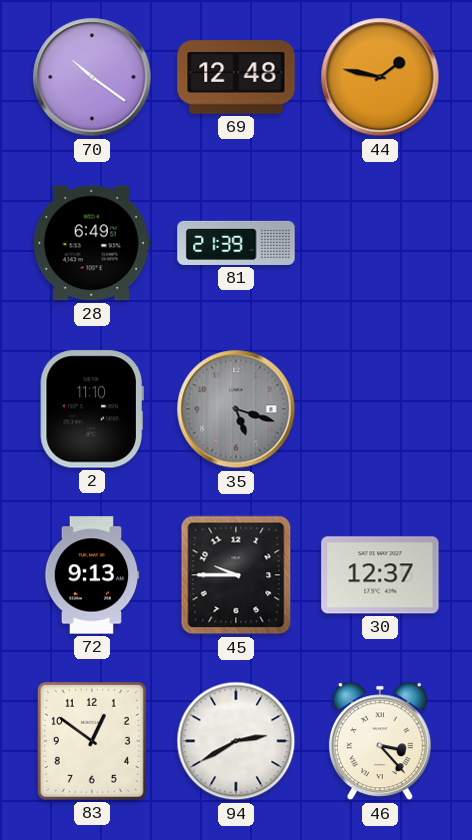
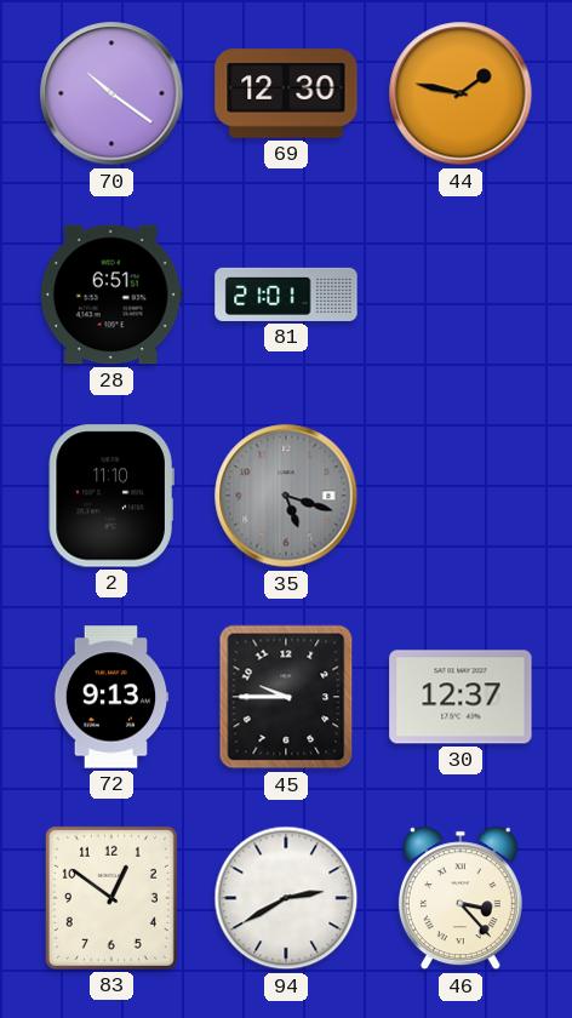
69: 12:48 -> 12:30
28: 6:49 -> 6:51
81: 21:39 -> 21:01
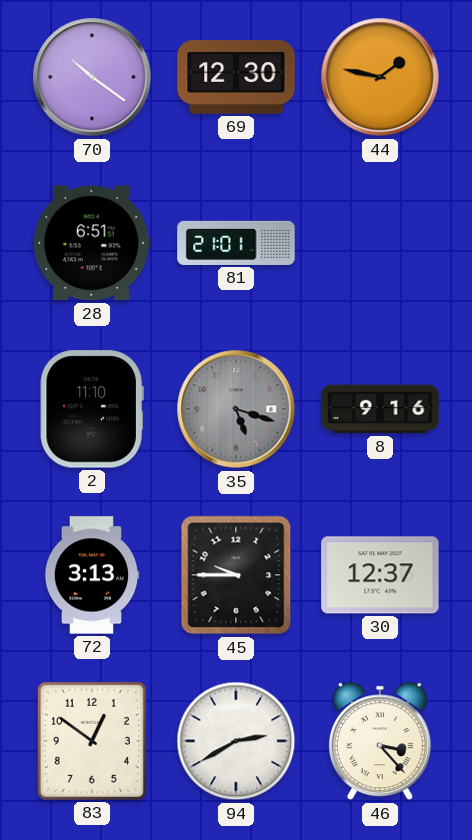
8: none -> 9:16
72: 9:13 -> 3:13
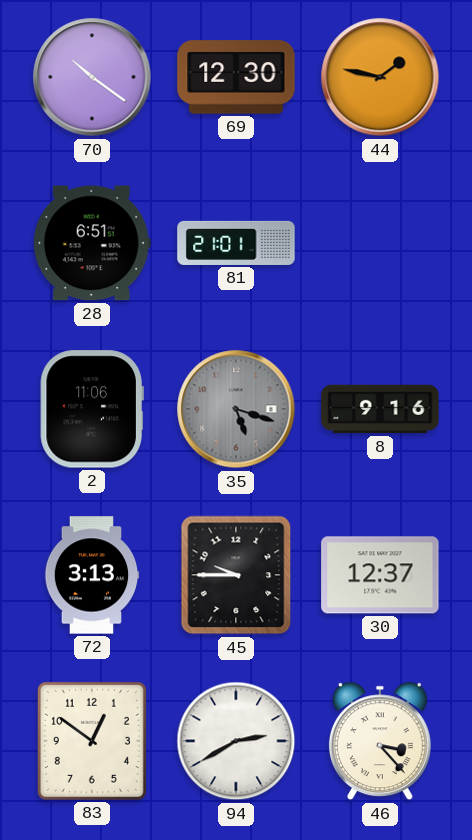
2: 11:10 -> 11:06
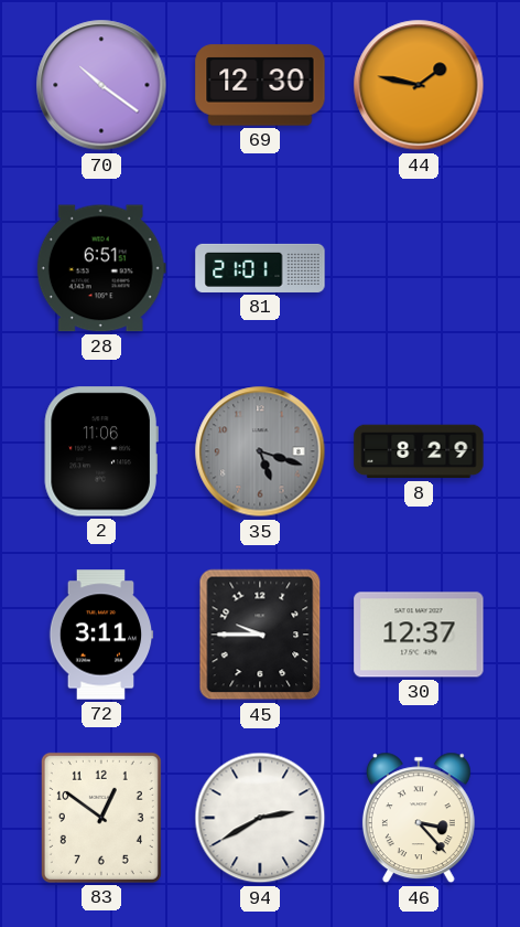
8: 9:16 -> 8:29
72: 3:13 -> 3:11
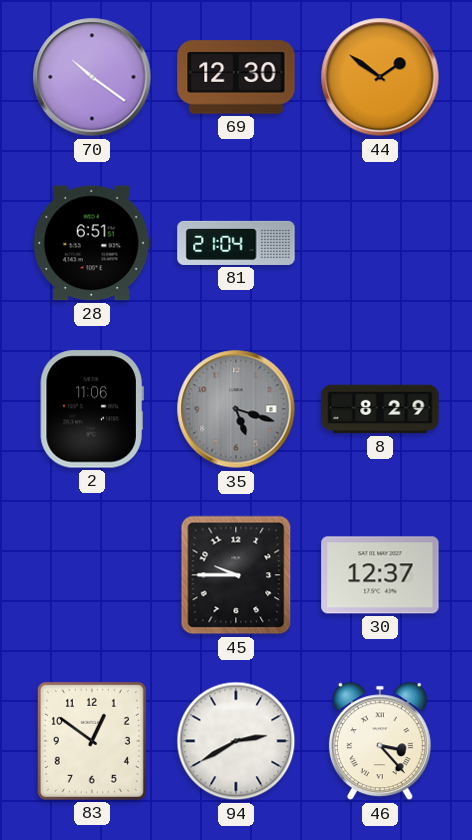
44: 1:47 -> 1:51
81: 21:01 -> 21:04
72: 3:11 -> none
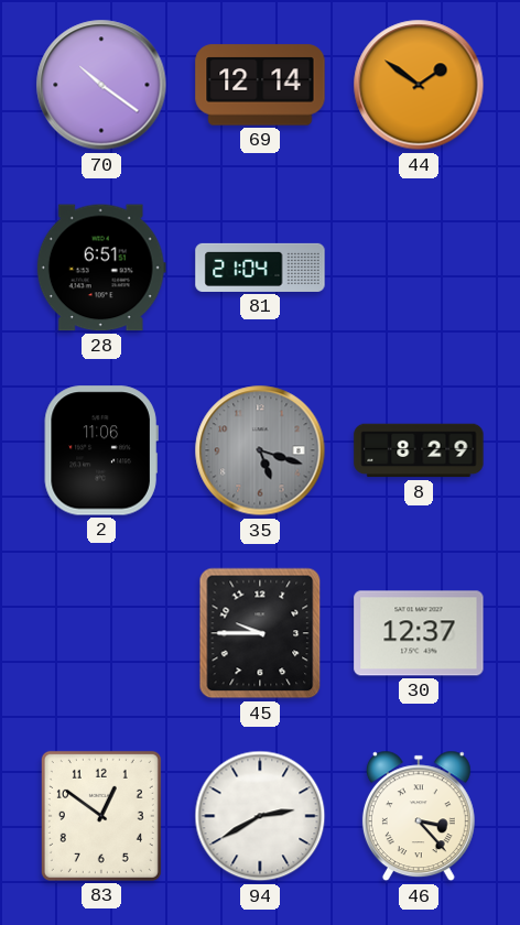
69: 12:30 -> 12:14
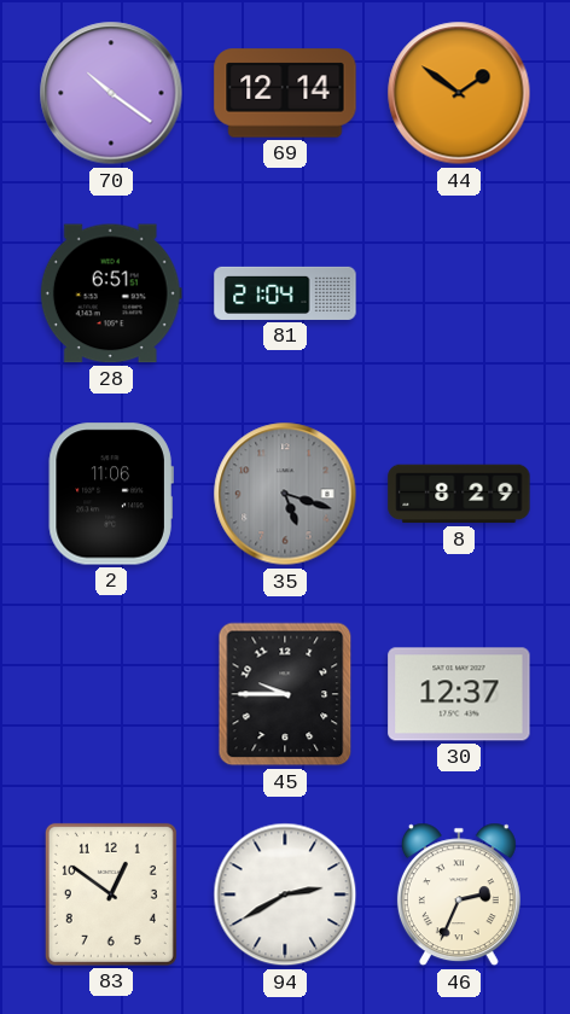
46: 3:23 -> 2:34
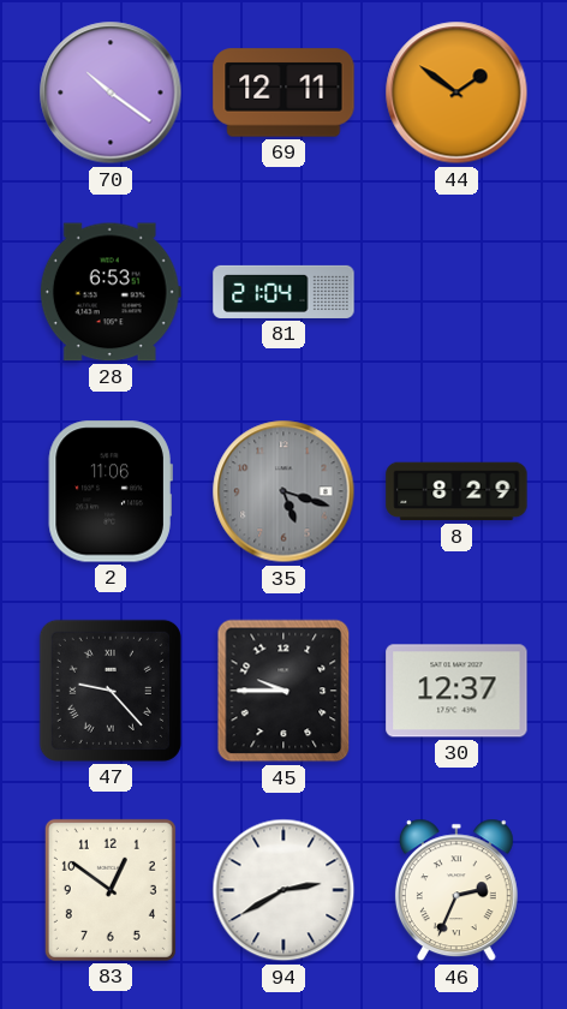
69: 12:14 -> 12:11
28: 6:51 -> 6:53
47: none -> 9:23
